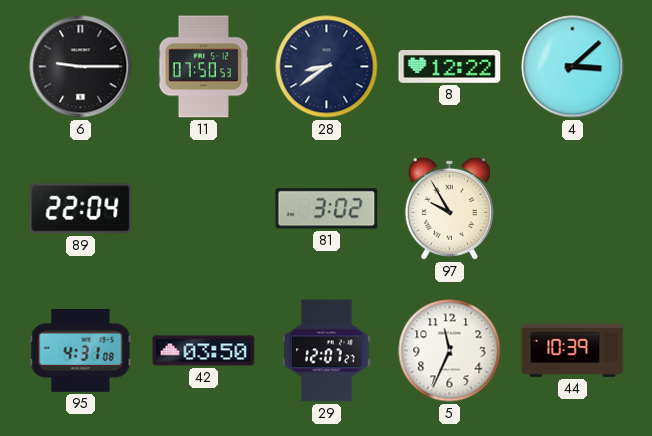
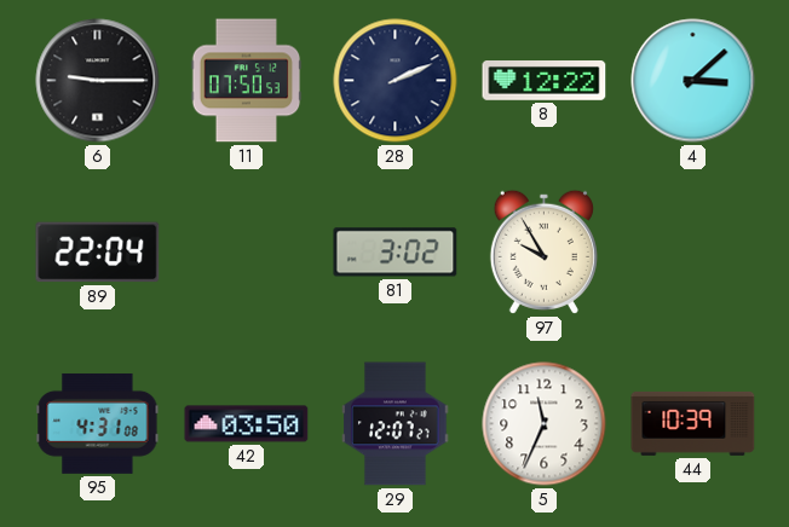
28: 8:39 -> 2:11
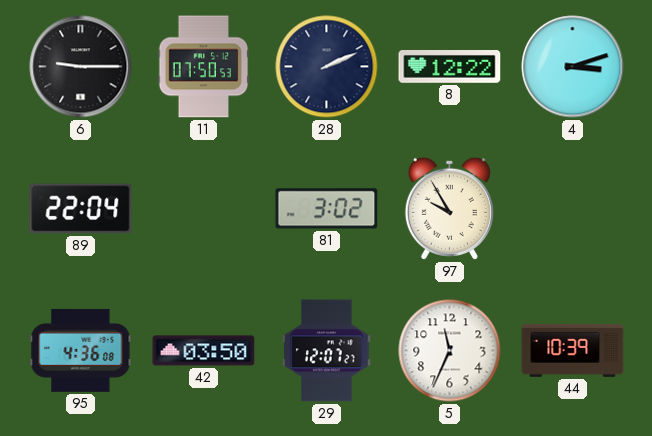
4: 3:08 -> 3:12
95: 4:31 -> 4:36
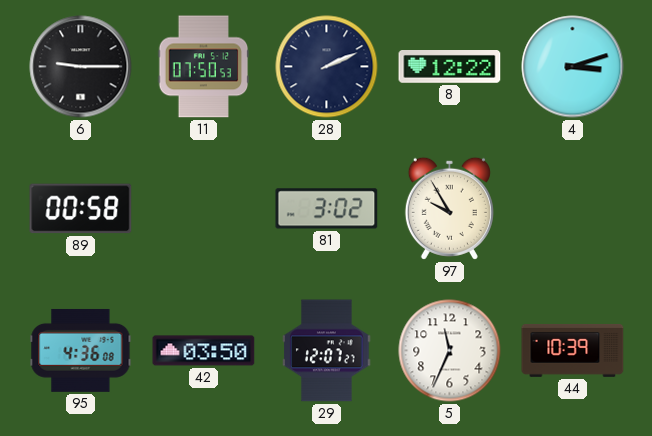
89: 22:04 -> 00:58
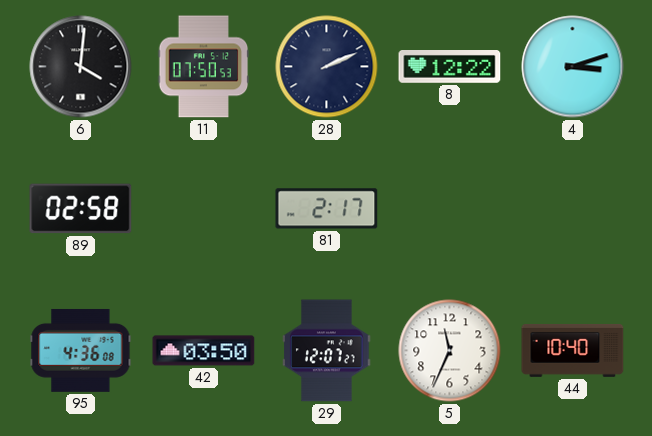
6: 9:15 -> 4:01
89: 00:58 -> 02:58
81: 3:02 -> 2:17
97: 9:55 -> none
44: 10:39 -> 10:40
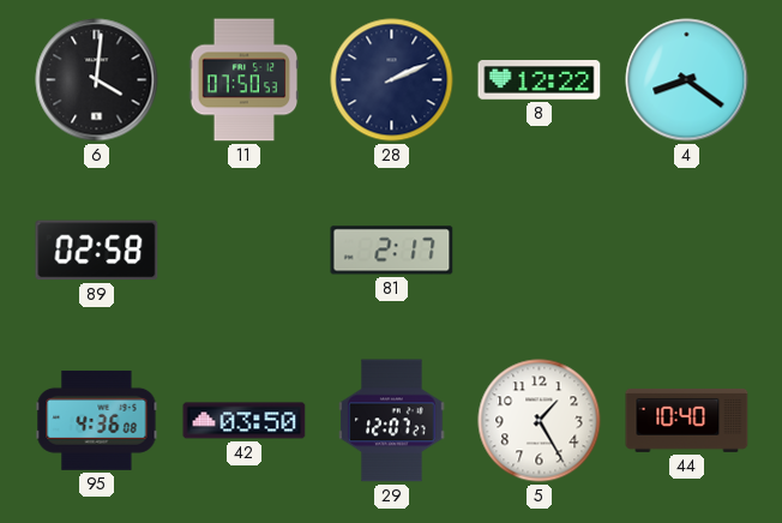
4: 3:12 -> 8:21
5: 11:34 -> 1:25
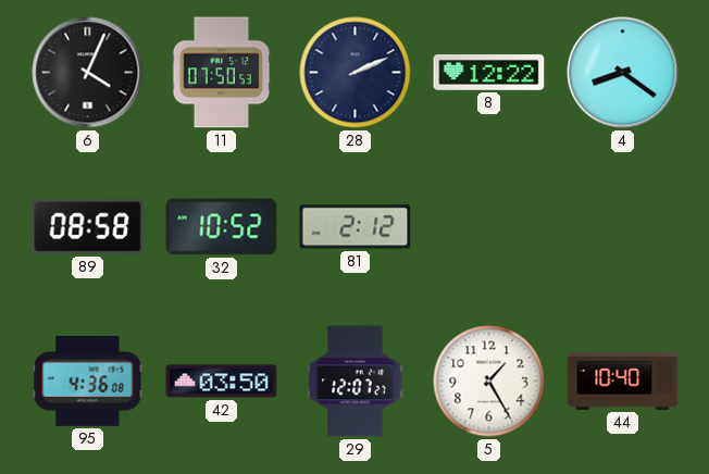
6: 4:01 -> 4:04
89: 02:58 -> 08:58
32: none -> 10:52
81: 2:17 -> 2:12
